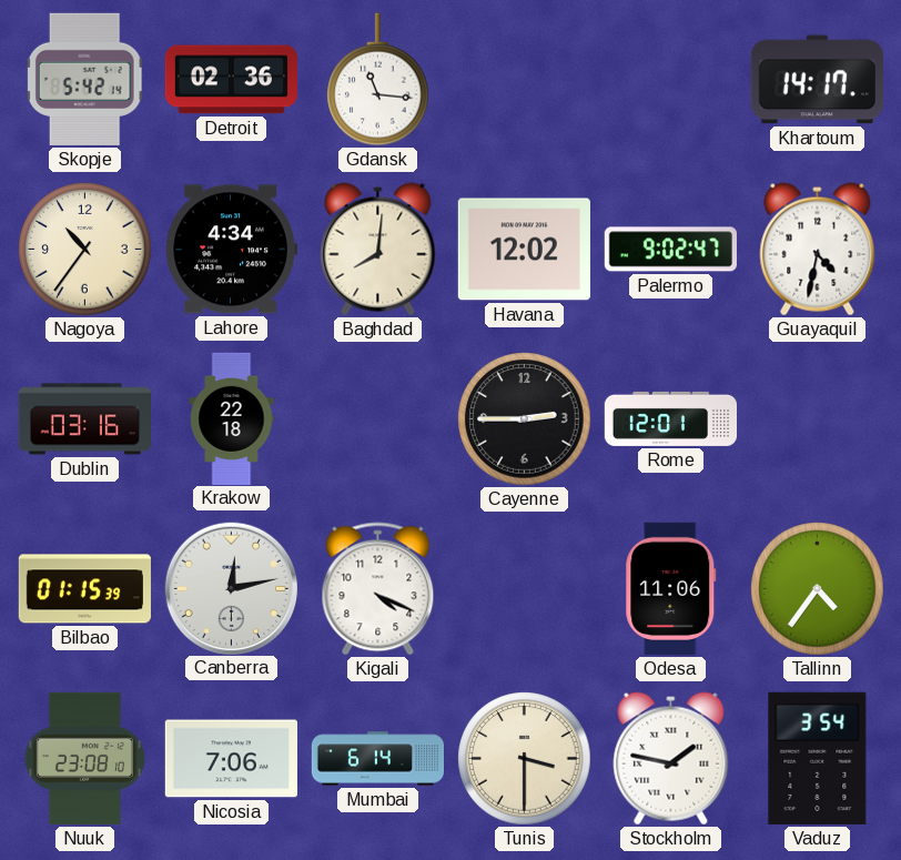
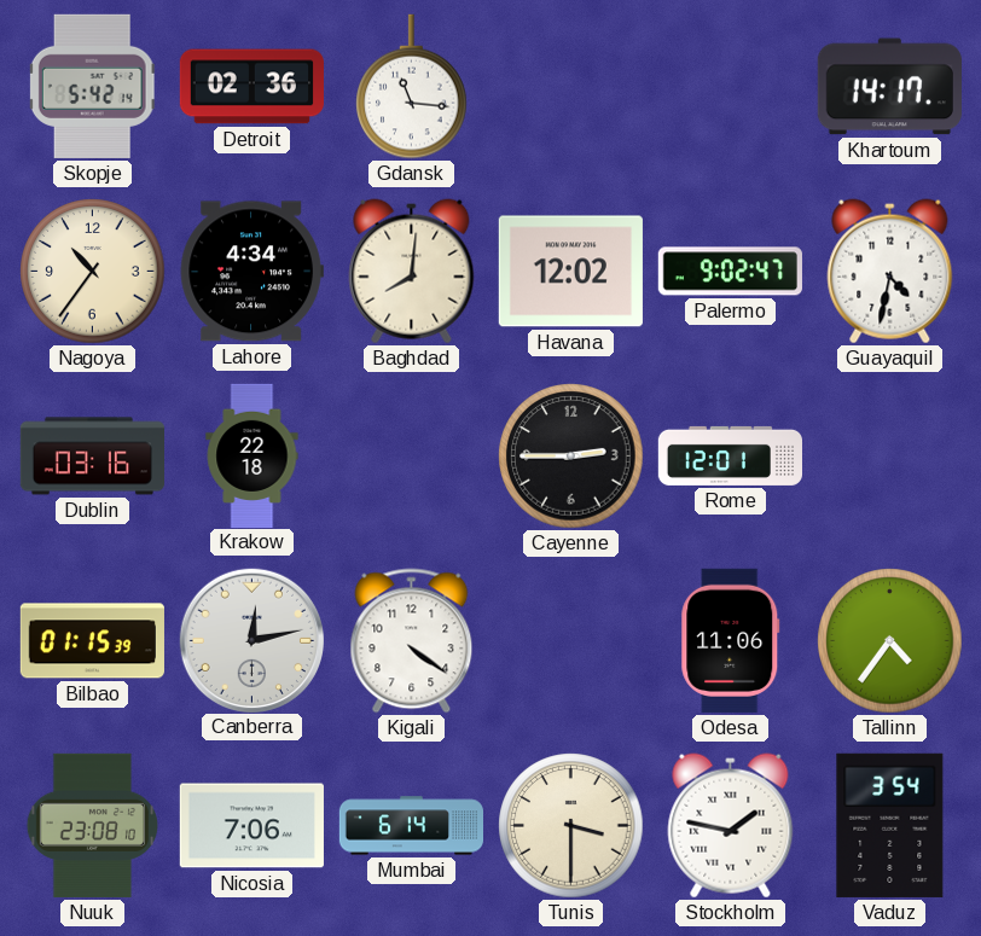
Kigali: 4:19 -> 4:21
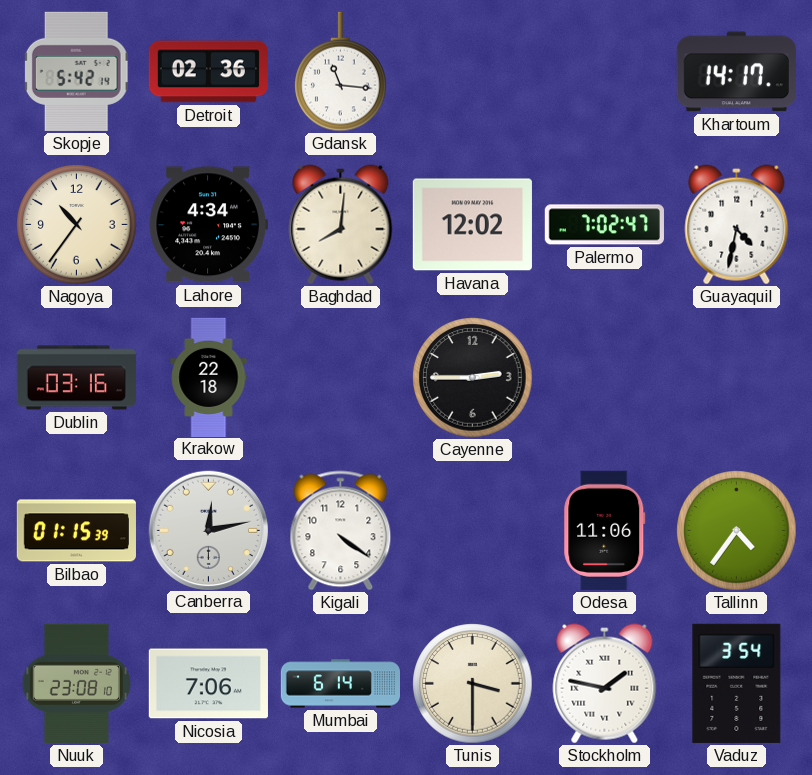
Palermo: 9:02 -> 7:02
Rome: 12:01 -> none
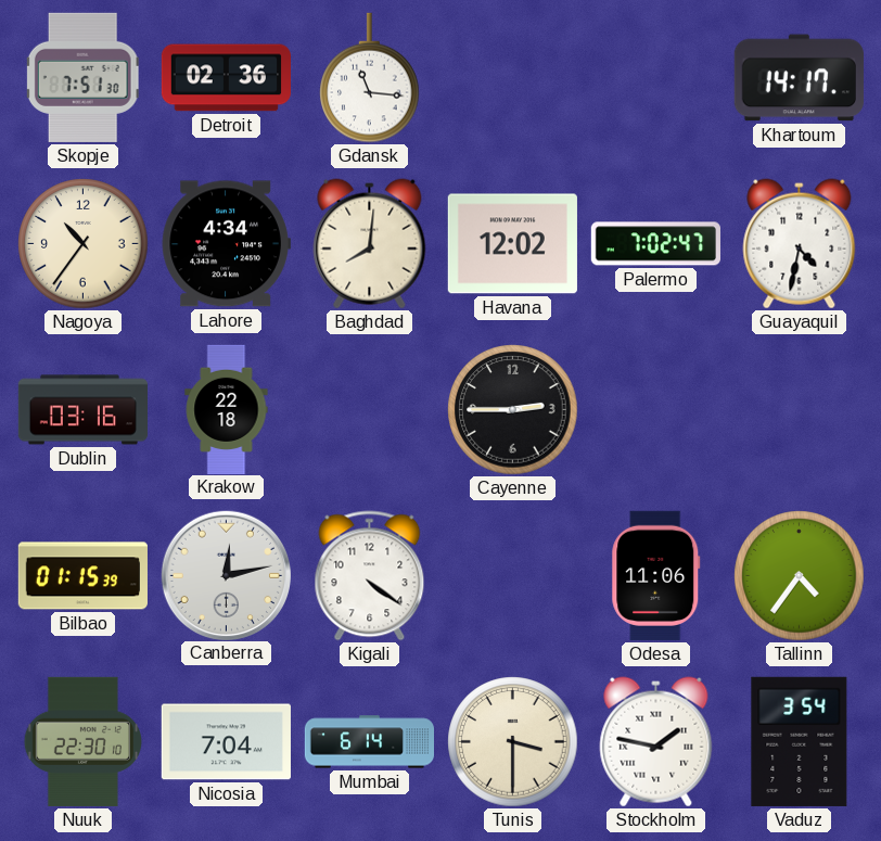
Skopje: 5:42 -> 7:51
Nuuk: 23:08 -> 22:30
Nicosia: 7:06 -> 7:04
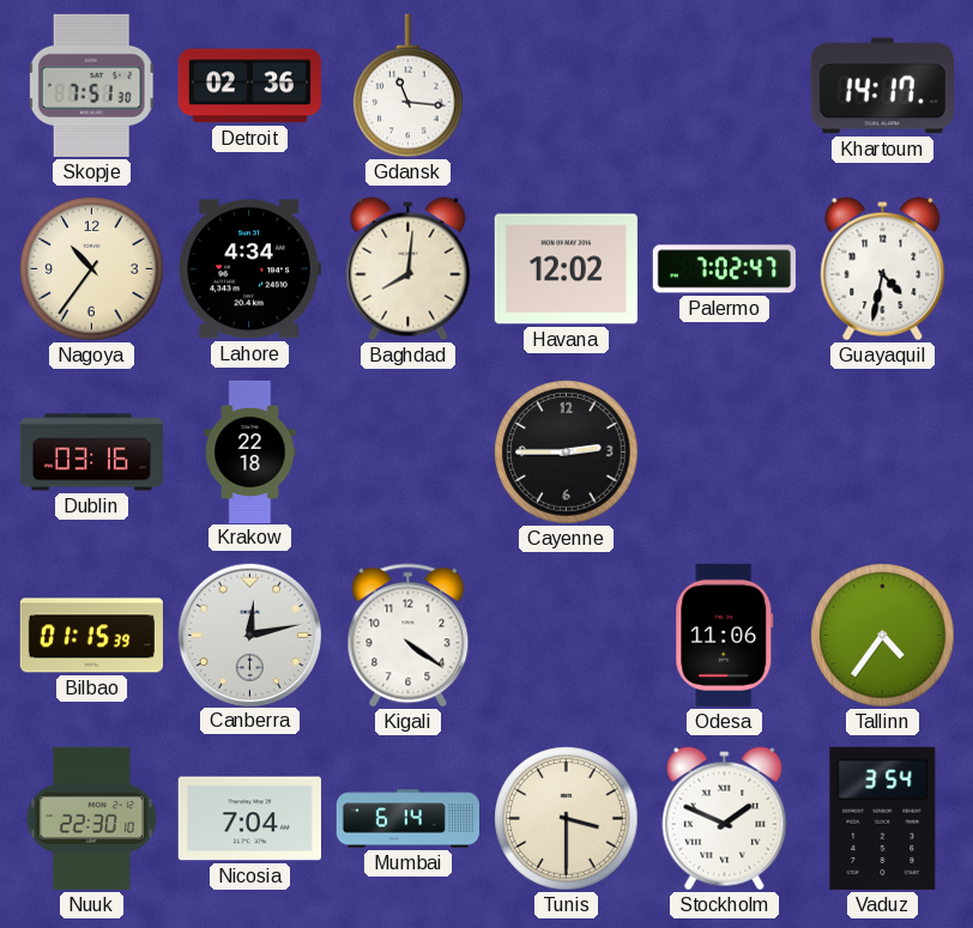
Stockholm: 1:47 -> 1:49
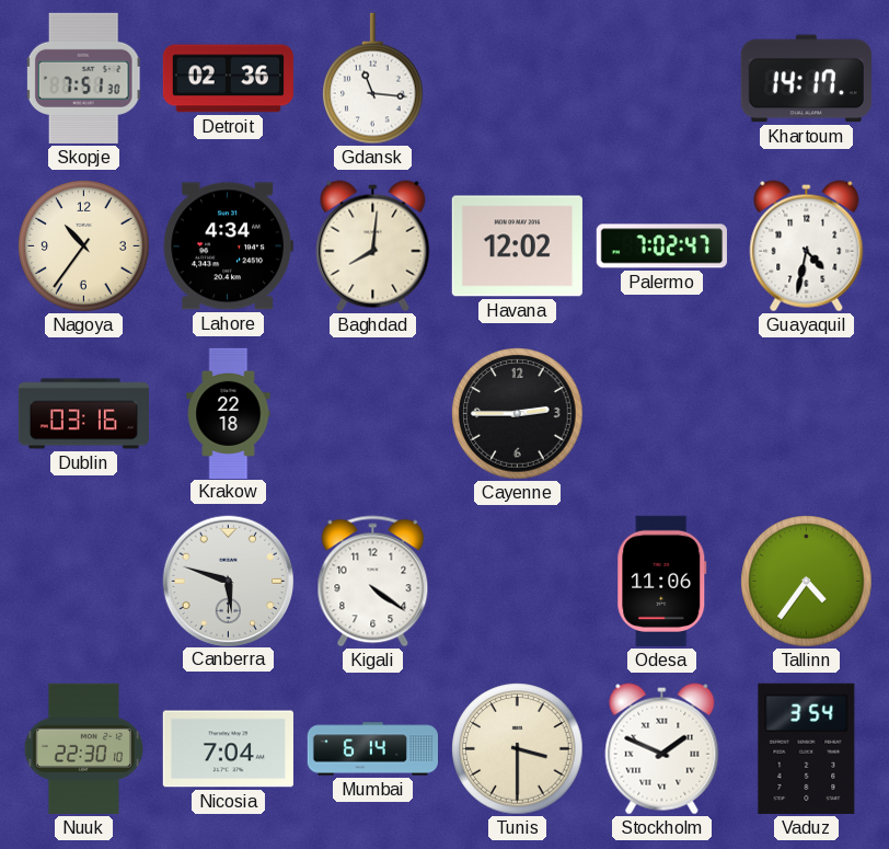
Bilbao: 01:15 -> none
Canberra: 12:13 -> 5:48
